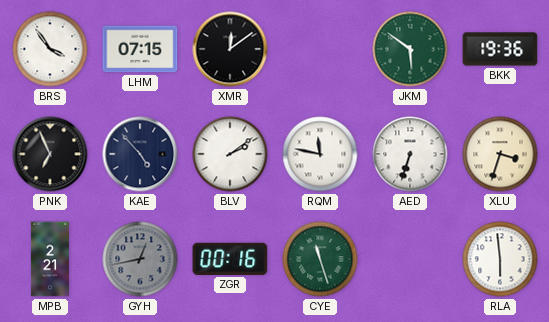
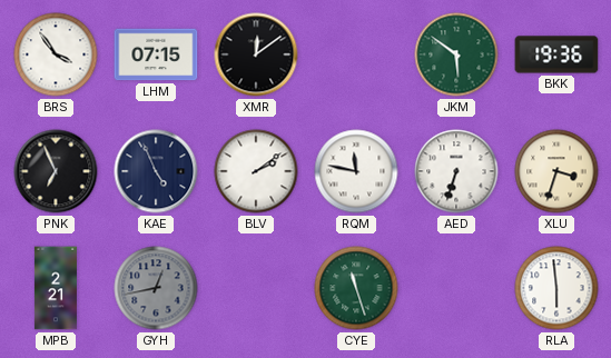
KAE: 4:53 -> 4:56
ZGR: 00:16 -> none
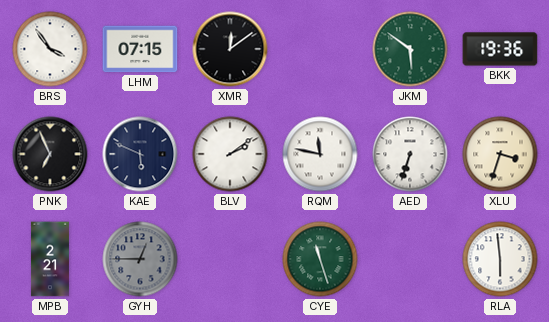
KAE: 4:56 -> 5:49
GYH: 12:43 -> 12:45
